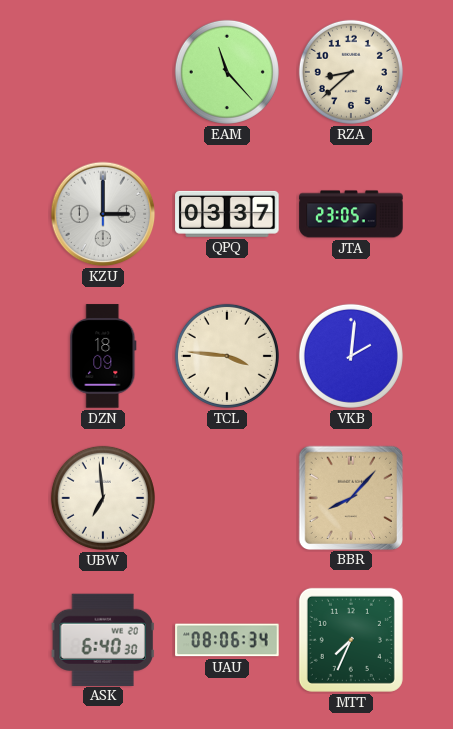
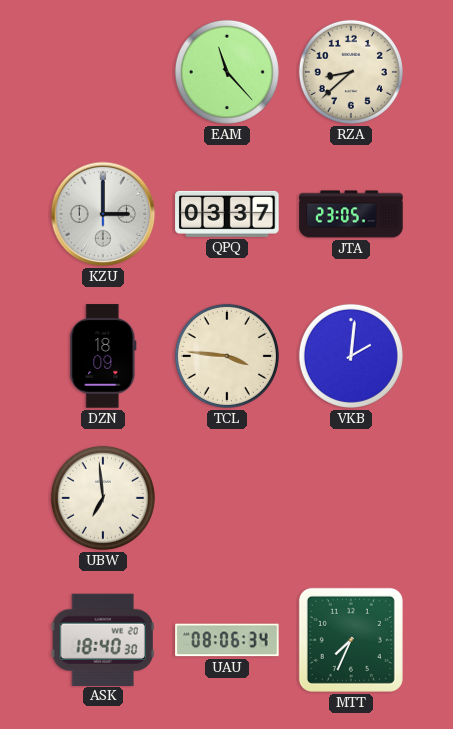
BBR: 8:07 -> none
ASK: 6:40 -> 18:40
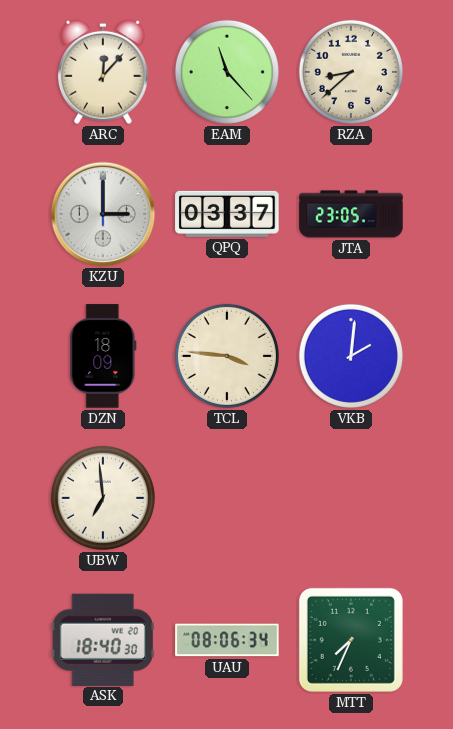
ARC: none -> 12:07
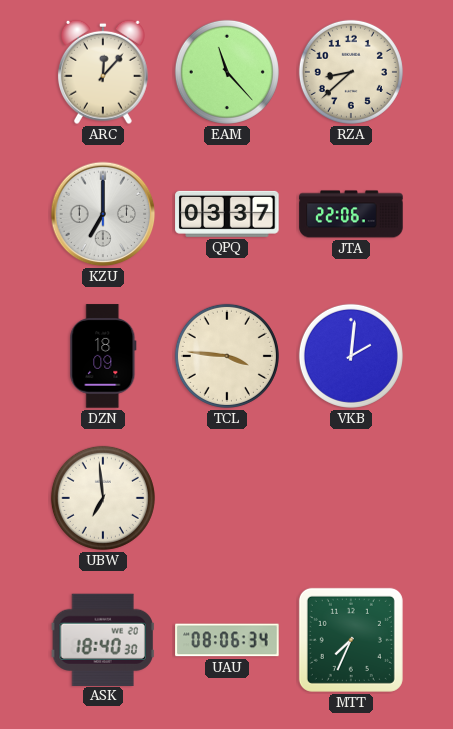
KZU: 3:00 -> 7:00
JTA: 23:05 -> 22:06
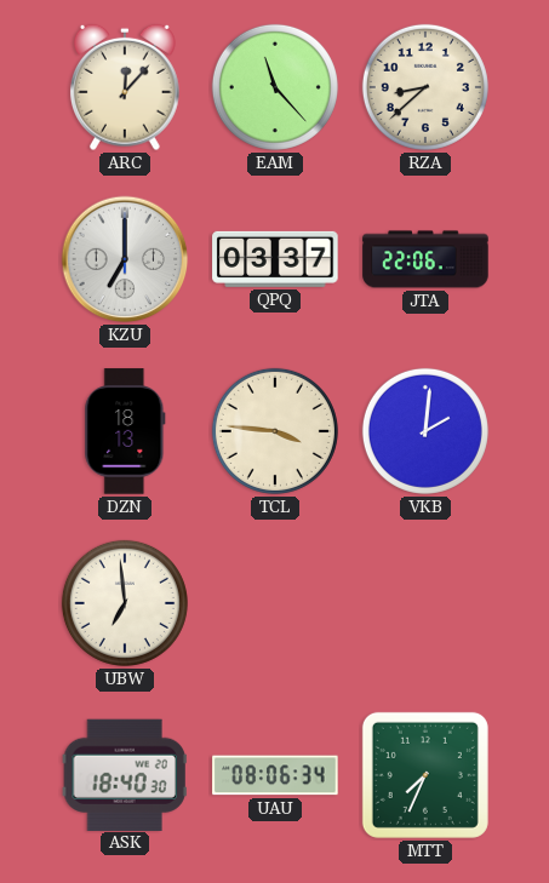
DZN: 18:09 -> 18:13
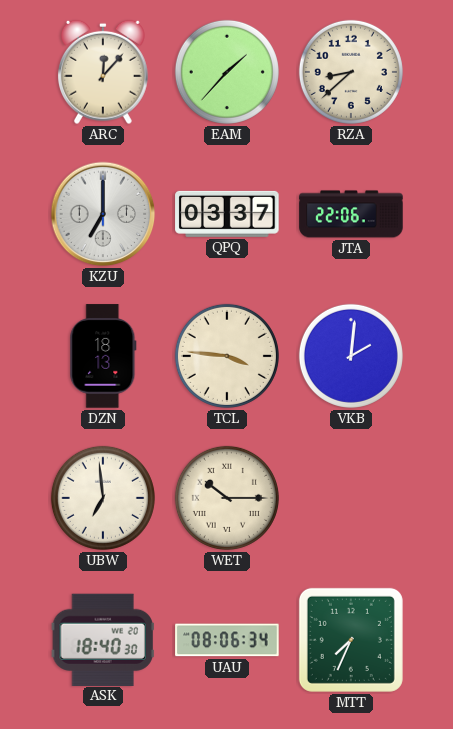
EAM: 11:23 -> 1:37
WET: none -> 10:15
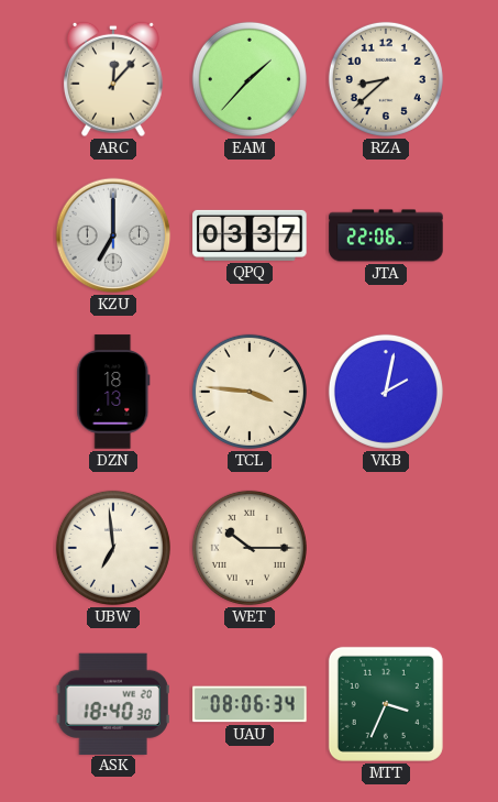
VKB: 2:01 -> 2:02
MTT: 7:34 -> 3:34
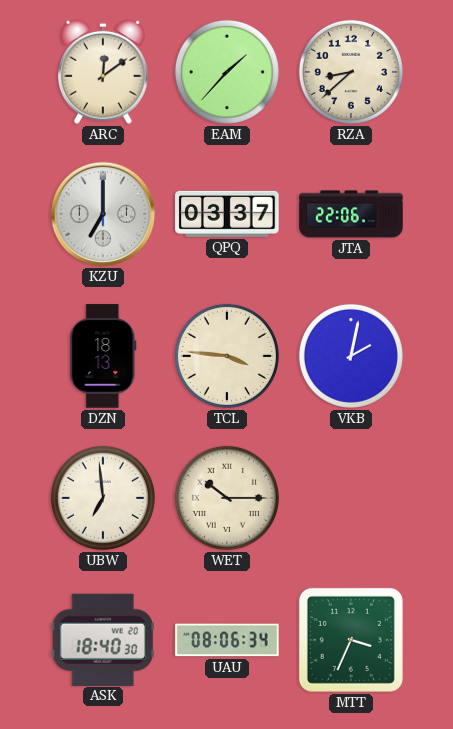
ARC: 12:07 -> 12:09
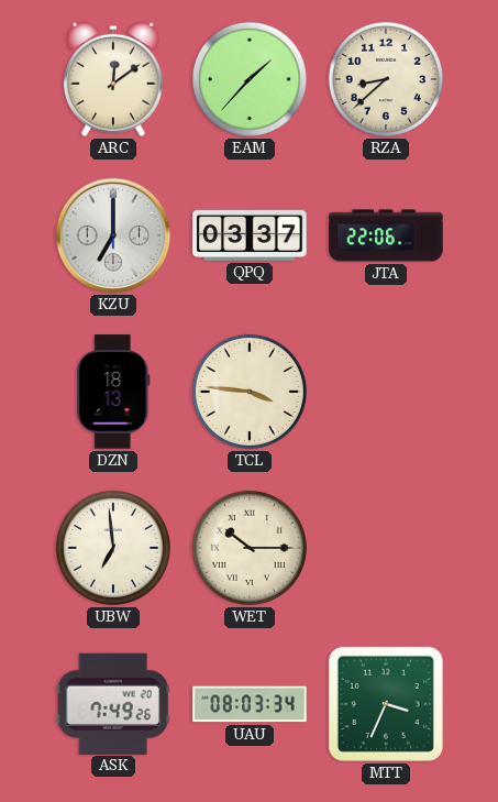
VKB: 2:02 -> none
ASK: 18:40 -> 7:49
UAU: 08:06 -> 08:03
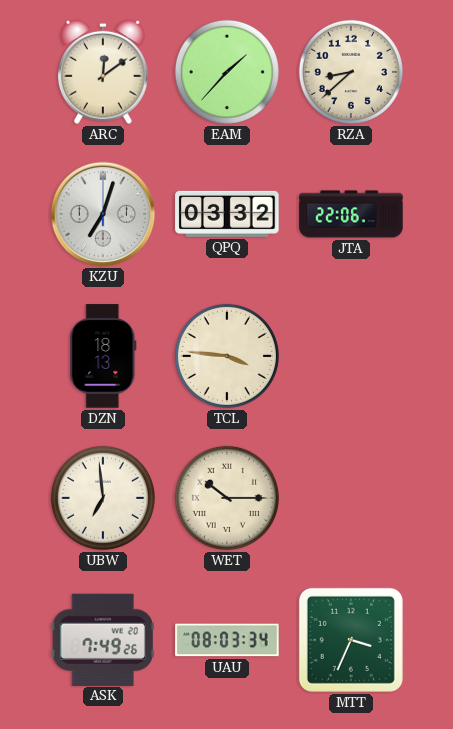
KZU: 7:00 -> 7:03
QPQ: 03:37 -> 03:32
